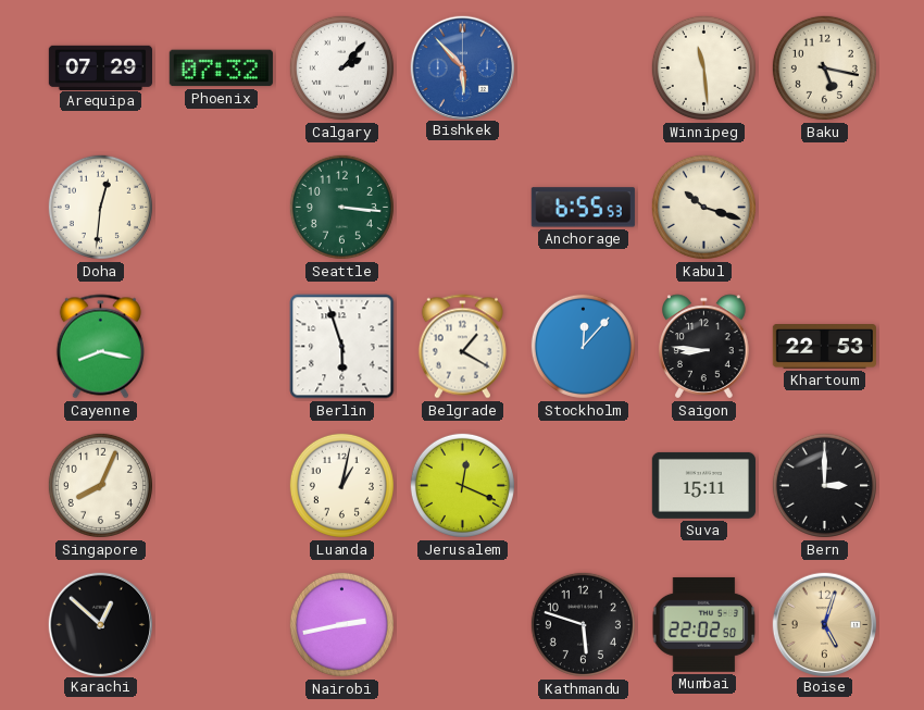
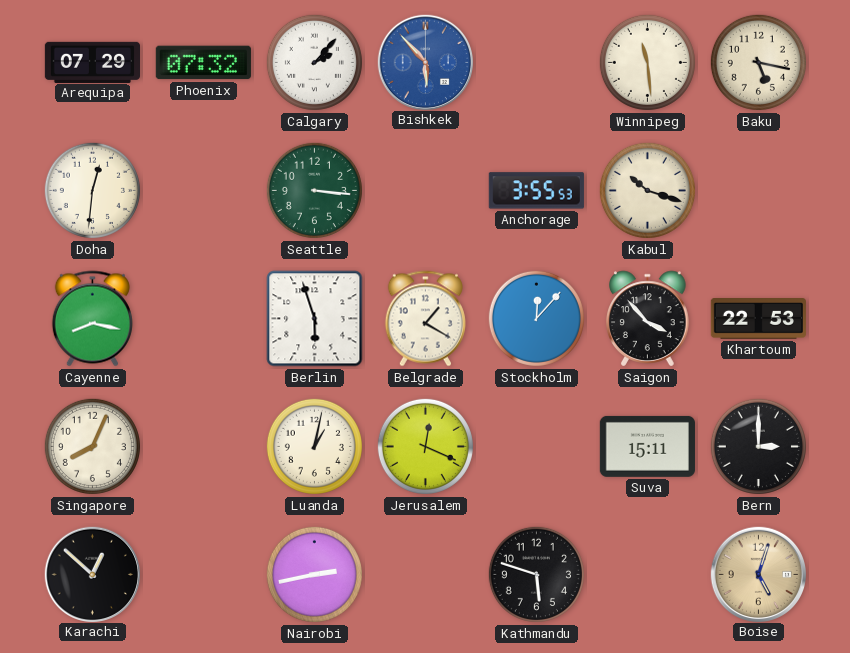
Anchorage: 6:55 -> 3:55
Saigon: 8:46 -> 3:53
Mumbai: 22:02 -> none
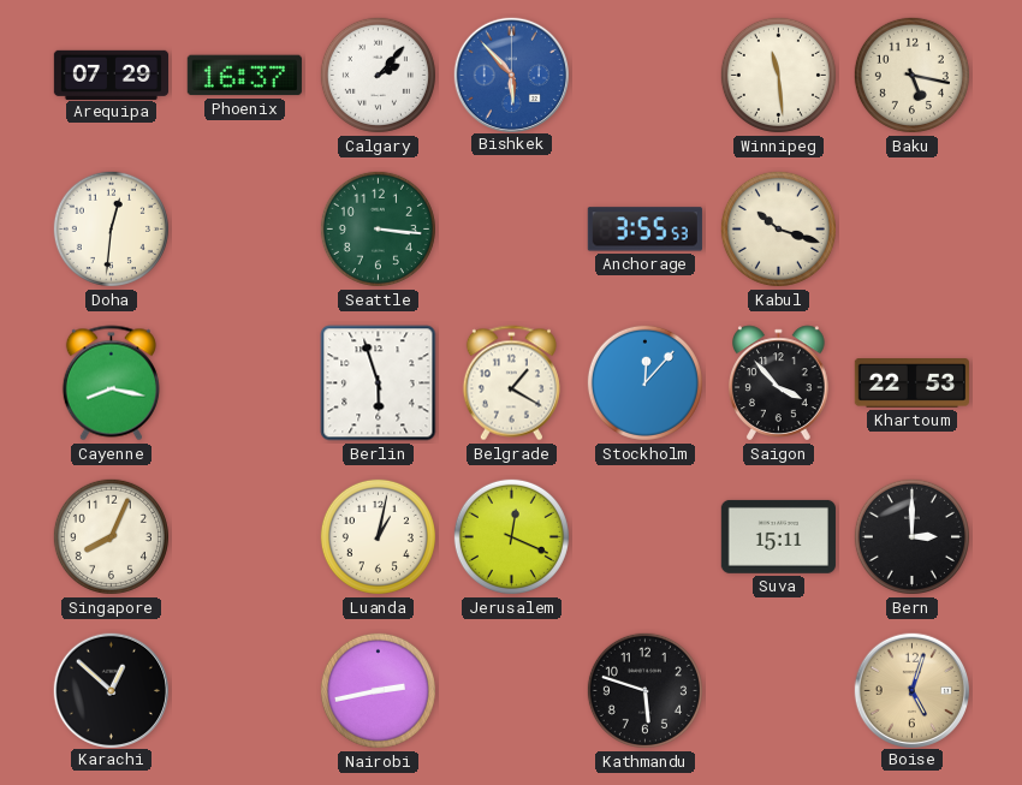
Phoenix: 07:32 -> 16:37
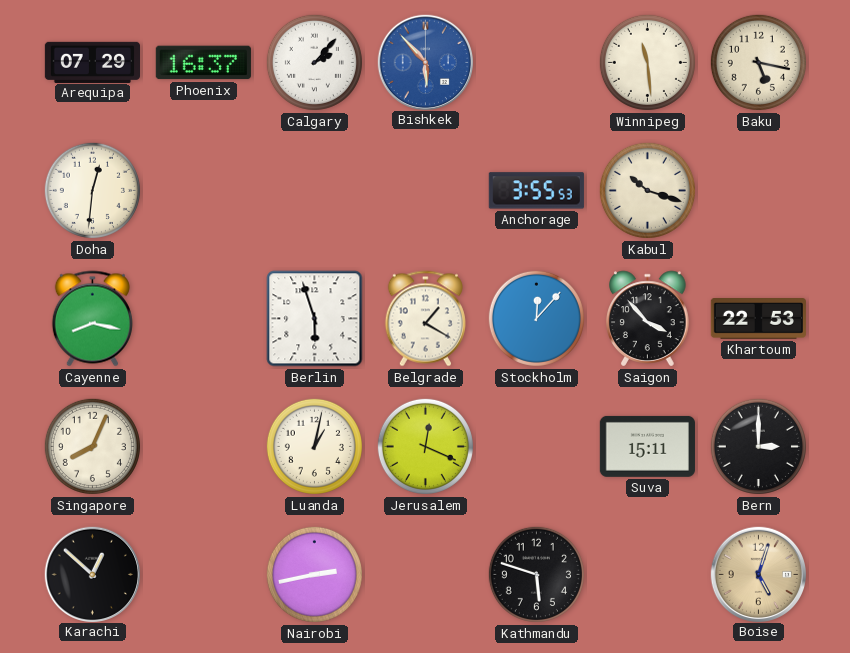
Seattle: 3:16 -> none
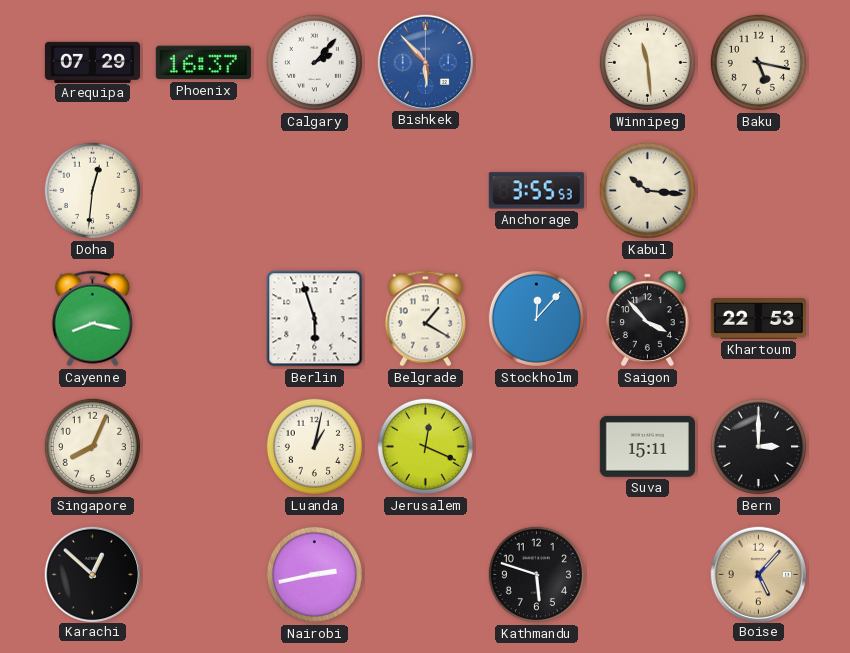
Kabul: 10:18 -> 10:16
Boise: 5:03 -> 5:07
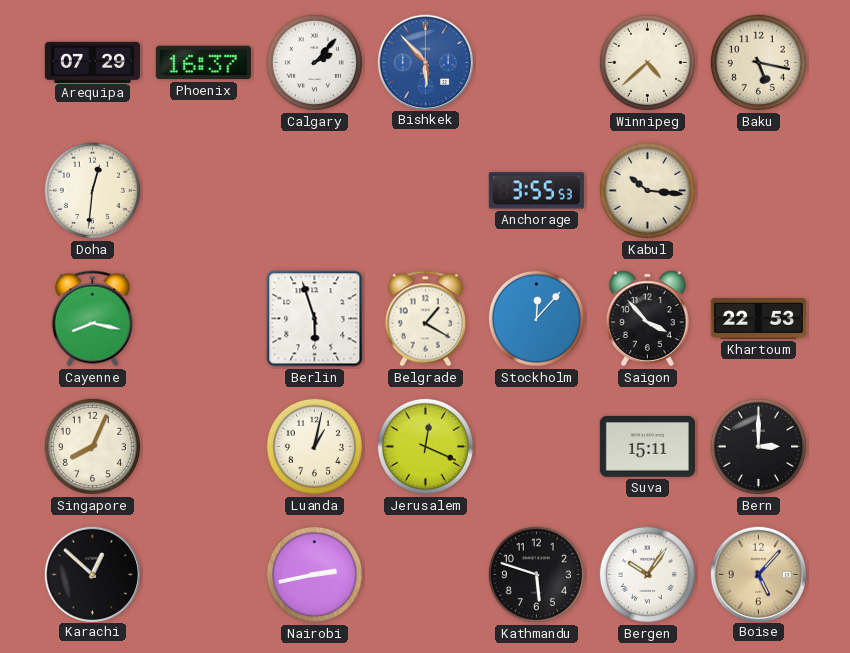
Winnipeg: 11:29 -> 4:38
Bergen: none -> 10:06
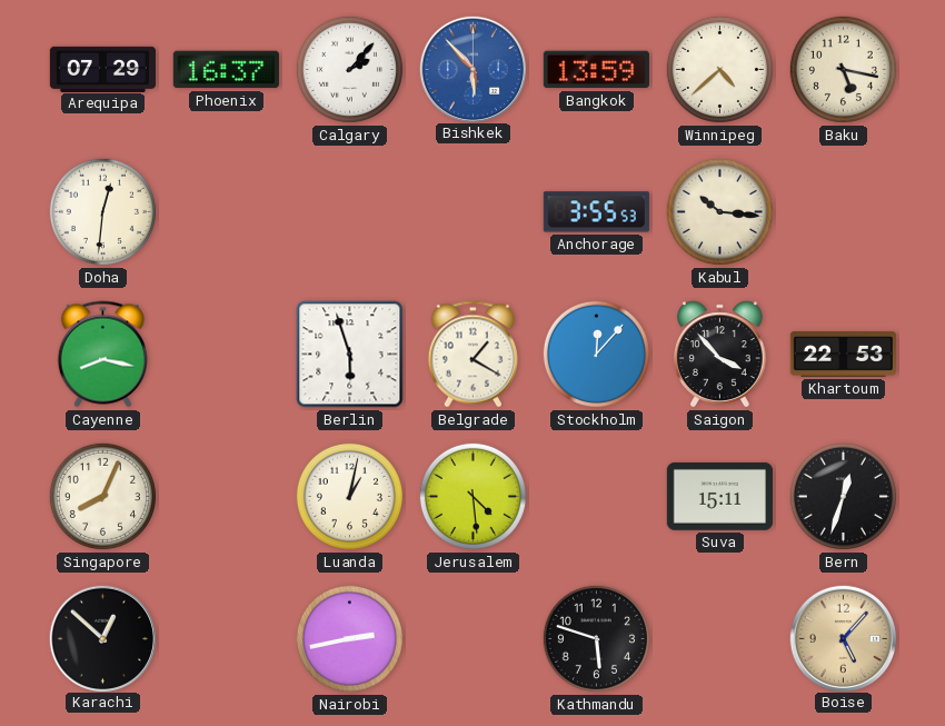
Bangkok: none -> 13:59
Jerusalem: 12:19 -> 4:29
Bern: 3:00 -> 12:33
Bergen: 10:06 -> none
